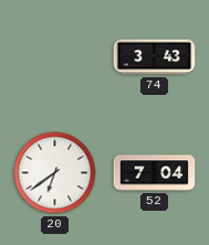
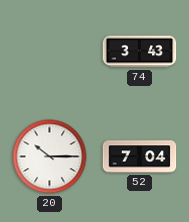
20: 6:39 -> 10:15
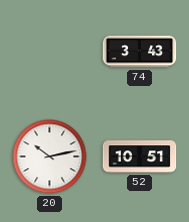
20: 10:15 -> 10:13
52: 7:04 -> 10:51
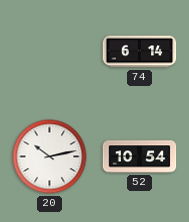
74: 3:43 -> 6:14
52: 10:51 -> 10:54
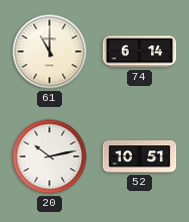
61: none -> 11:00
52: 10:54 -> 10:51
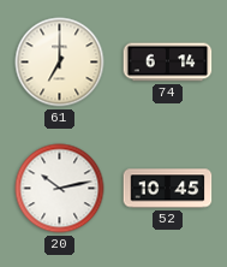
61: 11:00 -> 7:00
52: 10:51 -> 10:45
